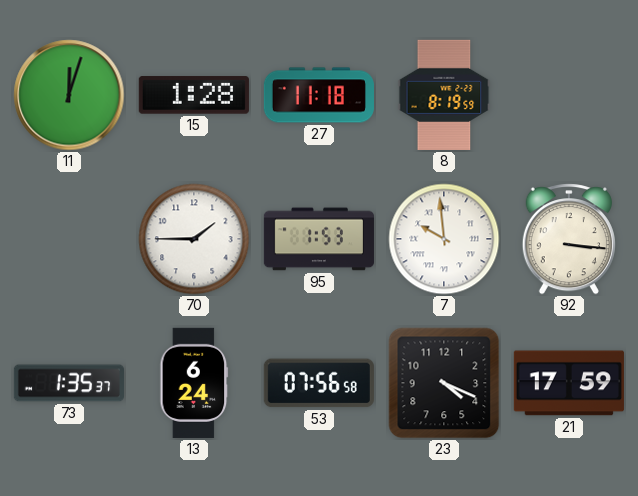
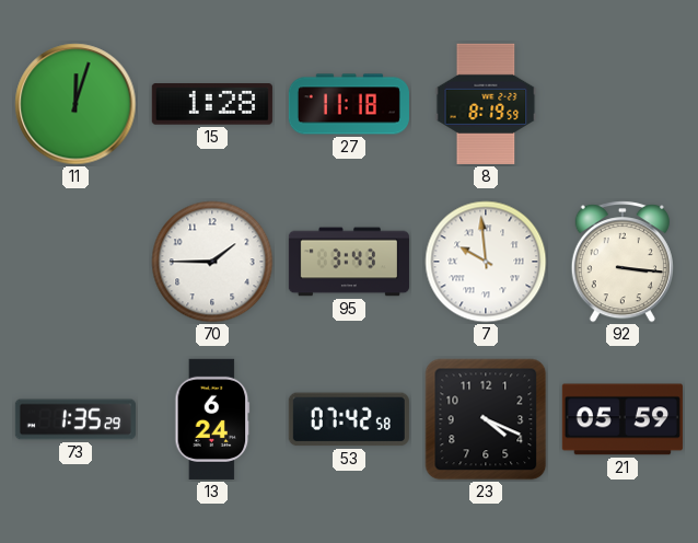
95: 1:53 -> 3:43
73: 1:35:37 -> 1:35:29
53: 07:56 -> 07:42
21: 17:59 -> 05:59
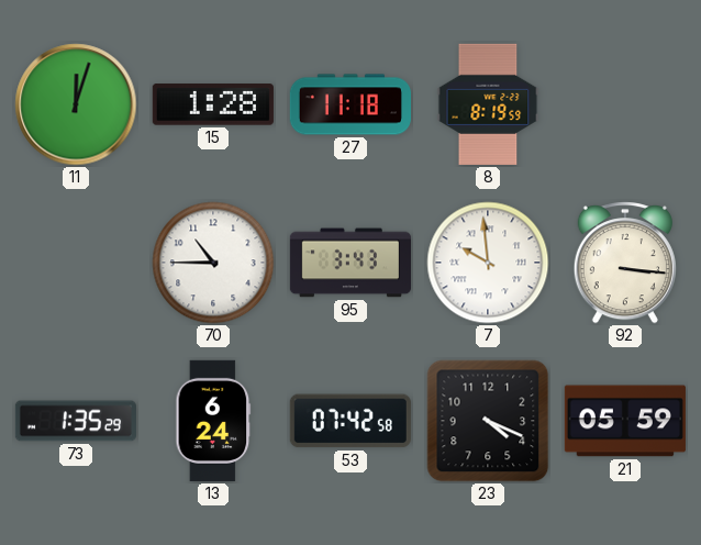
70: 1:45 -> 10:45
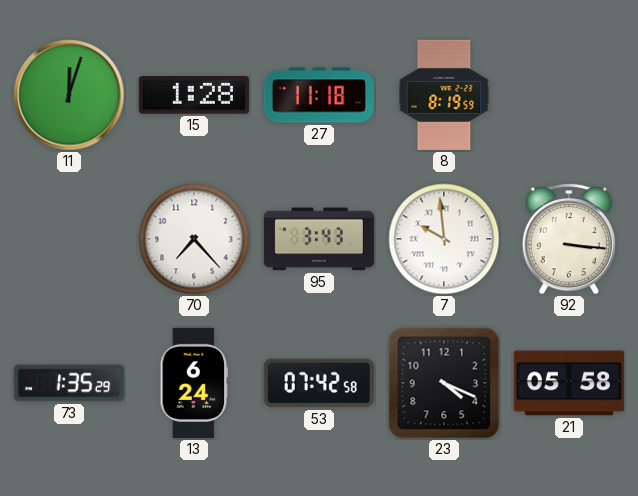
70: 10:45 -> 7:23
21: 05:59 -> 05:58
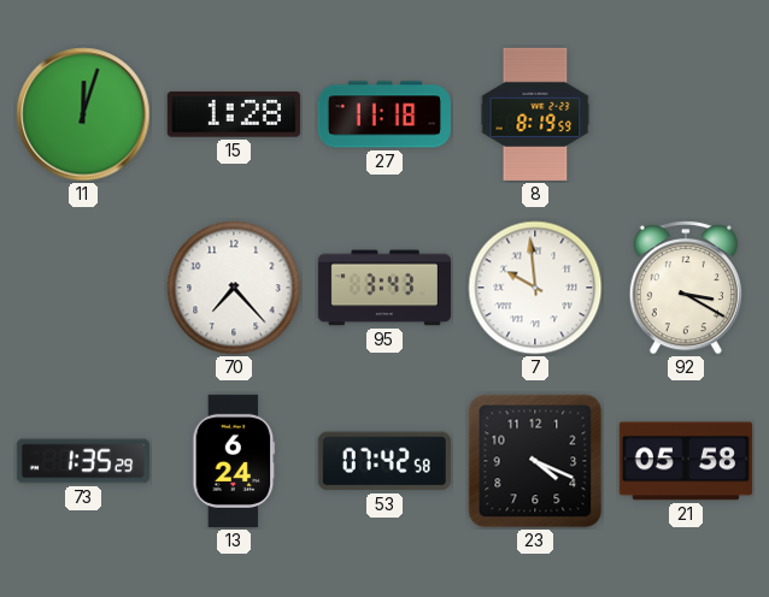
92: 3:16 -> 3:20
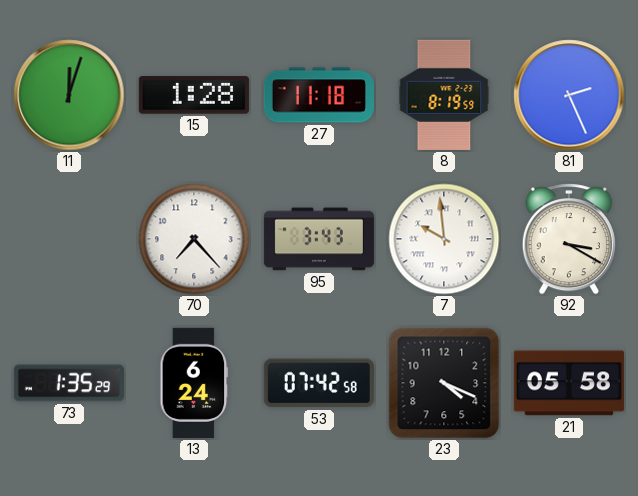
81: none -> 2:26
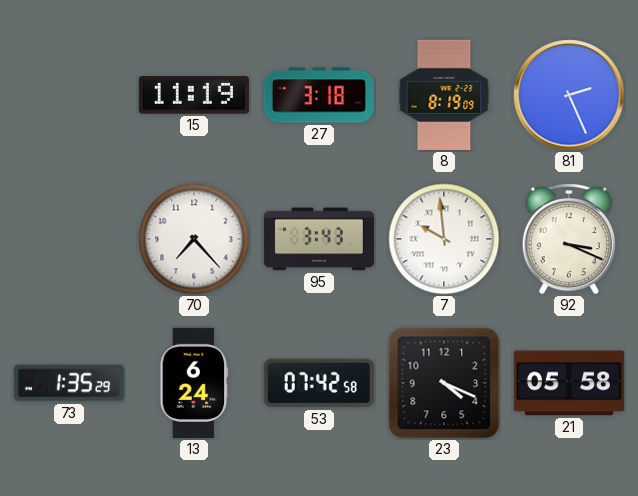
11: 12:03 -> none
15: 1:28 -> 11:19
27: 11:18 -> 3:18
8: 8:19:59 -> 8:19:09
92: 3:20 -> 3:19
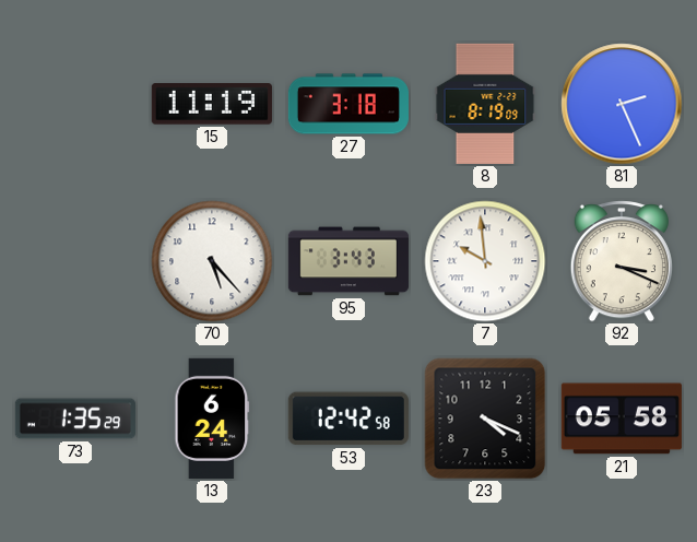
70: 7:23 -> 5:23
53: 07:42 -> 12:42
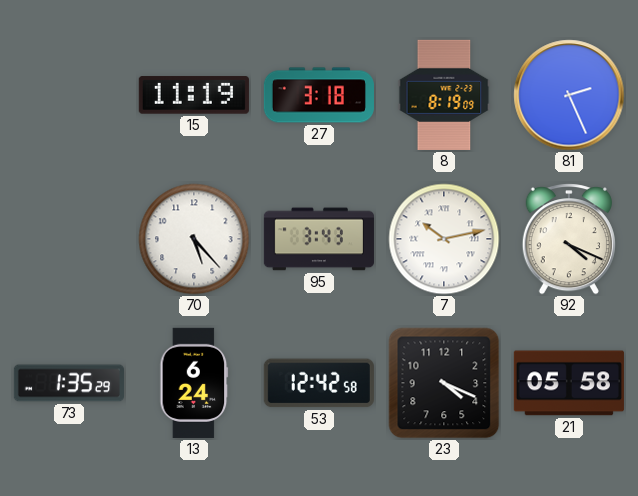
7: 9:59 -> 10:13
92: 3:19 -> 4:19
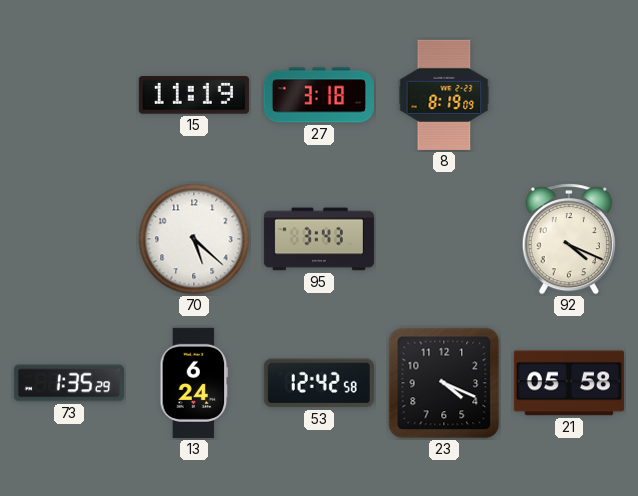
81: 2:26 -> none
70: 5:23 -> 5:22
7: 10:13 -> none
